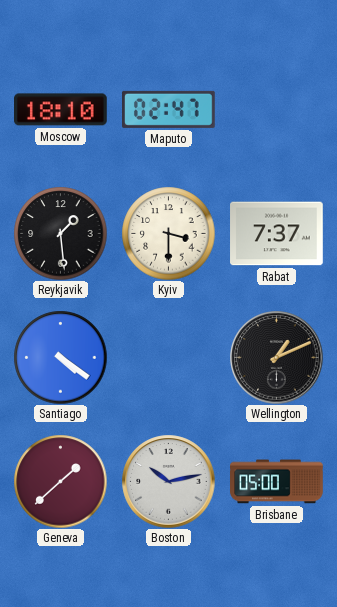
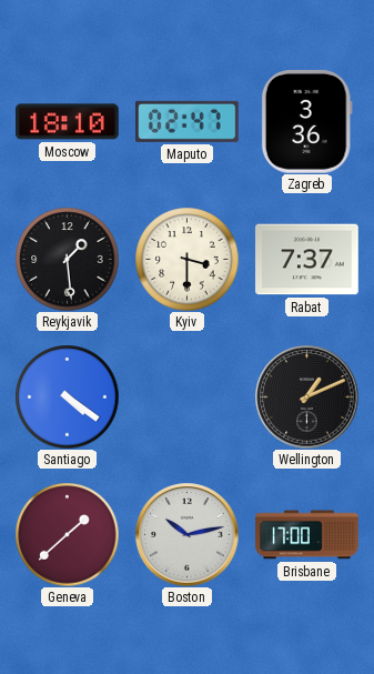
Zagreb: none -> 3:36
Brisbane: 05:00 -> 17:00
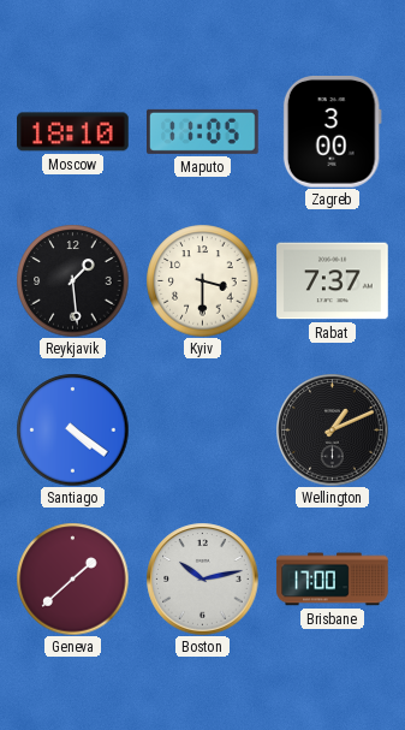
Maputo: 02:47 -> 11:05
Zagreb: 3:36 -> 3:00
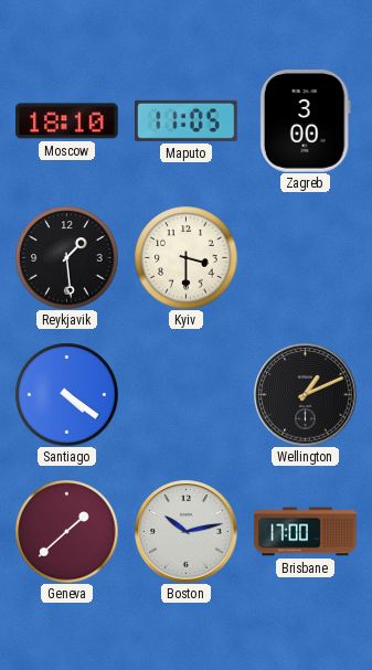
Rabat: 7:37 -> none
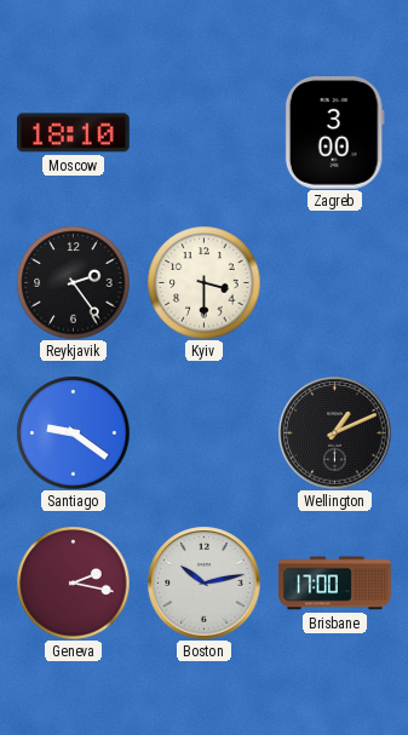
Maputo: 11:05 -> none
Reykjavik: 1:29 -> 2:24
Santiago: 4:21 -> 9:21
Geneva: 1:38 -> 2:17
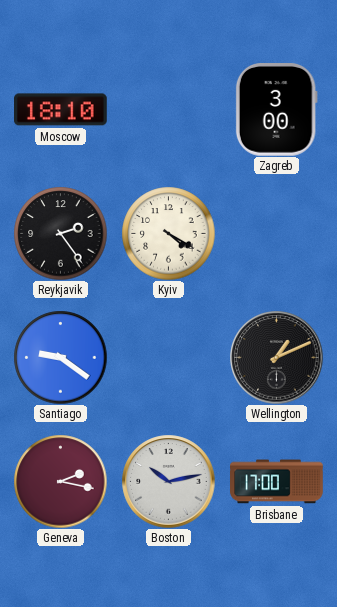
Kyiv: 3:30 -> 4:20
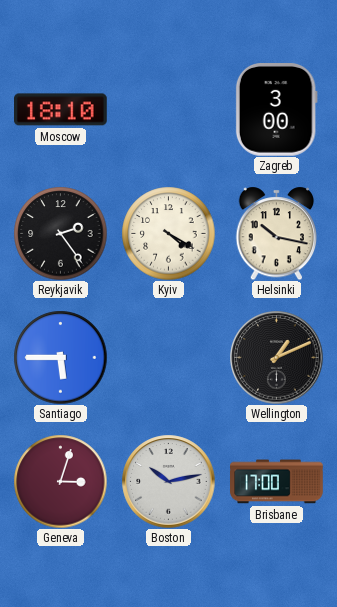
Helsinki: none -> 10:17
Santiago: 9:21 -> 5:45
Geneva: 2:17 -> 3:03
